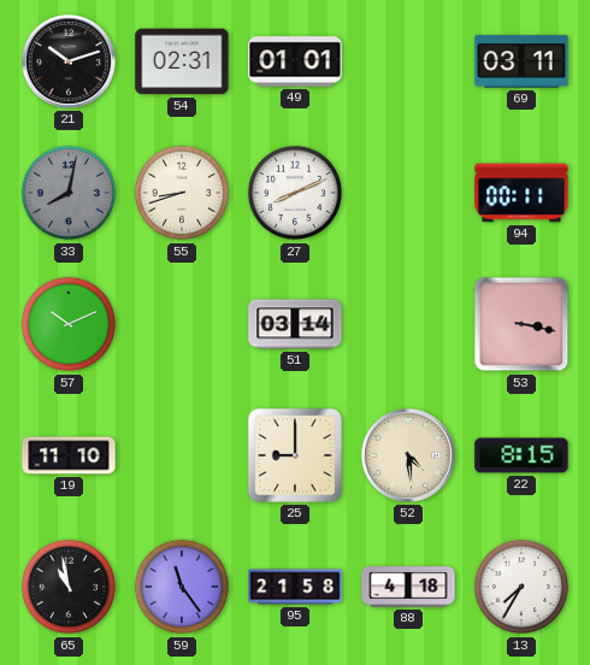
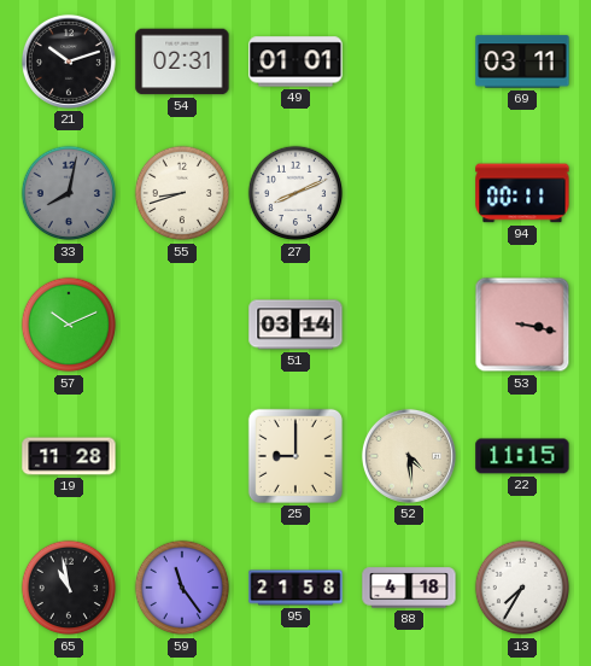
19: 11:10 -> 11:28
22: 8:15 -> 11:15
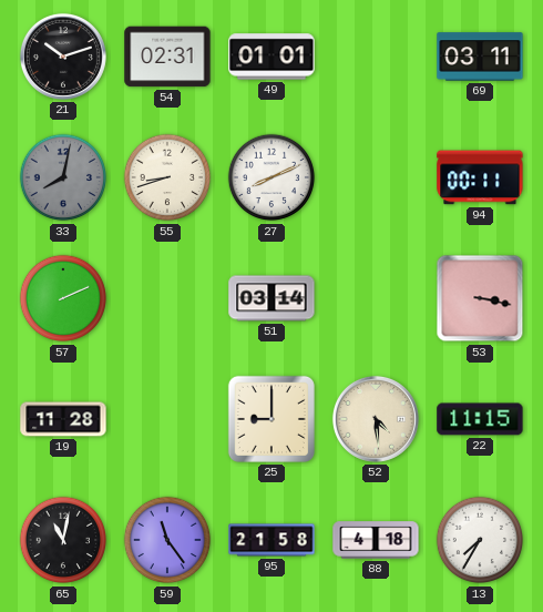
57: 10:11 -> 2:11
65: 10:58 -> 11:02
